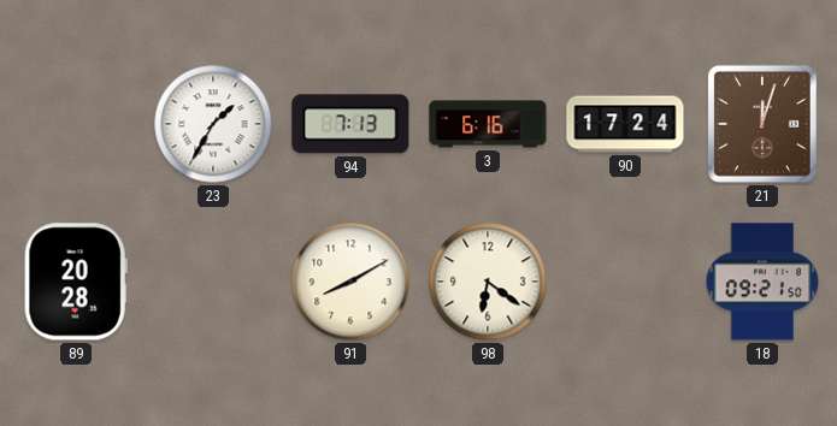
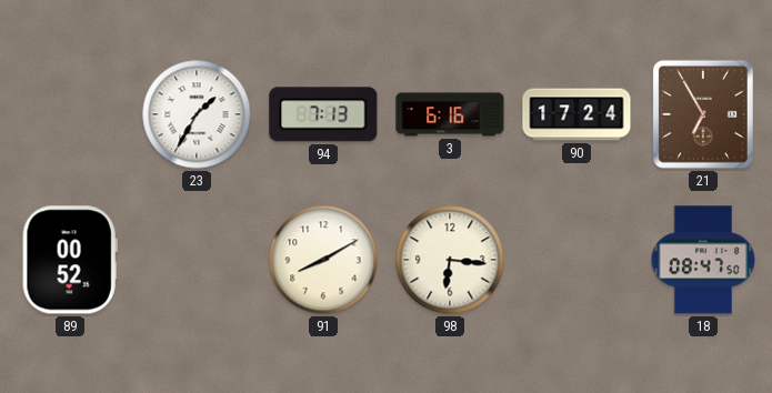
21: 12:03 -> 6:55
89: 20:28 -> 00:52
98: 6:21 -> 6:16
18: 09:21 -> 08:47
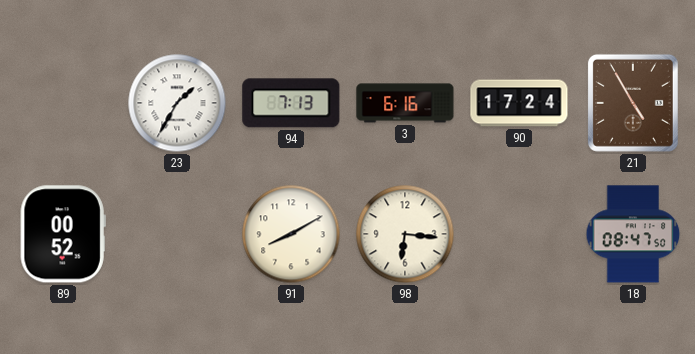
21: 6:55 -> 4:55
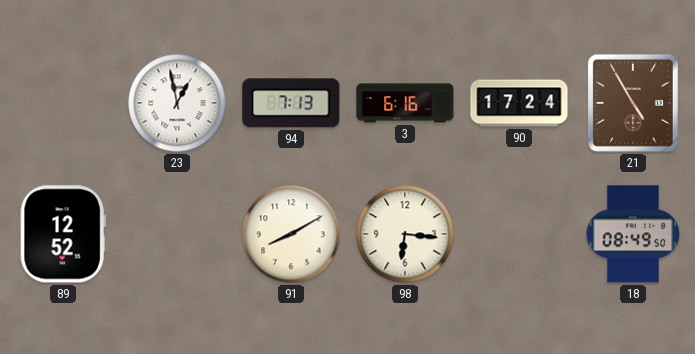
23: 1:35 -> 12:58
89: 00:52 -> 12:52
18: 08:47 -> 08:49
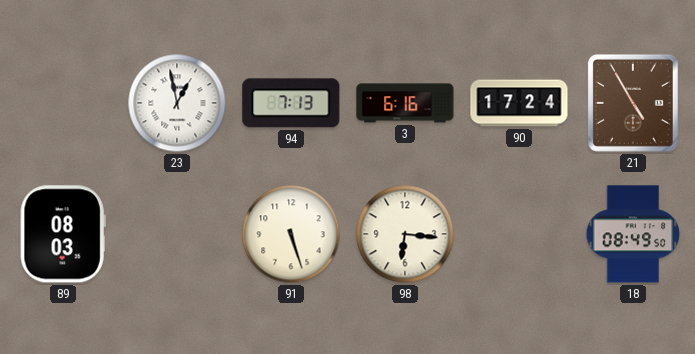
89: 12:52 -> 08:03
91: 8:10 -> 5:27
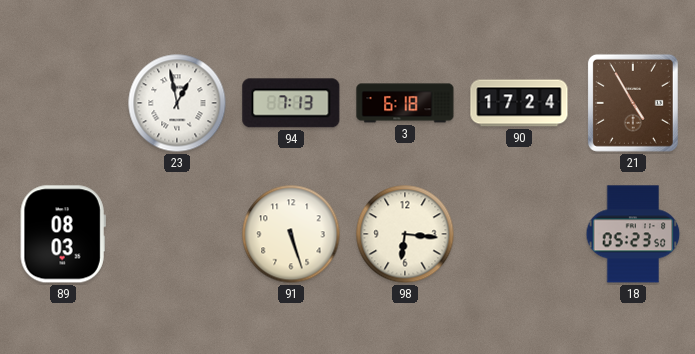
3: 6:16 -> 6:18
18: 08:49 -> 05:23
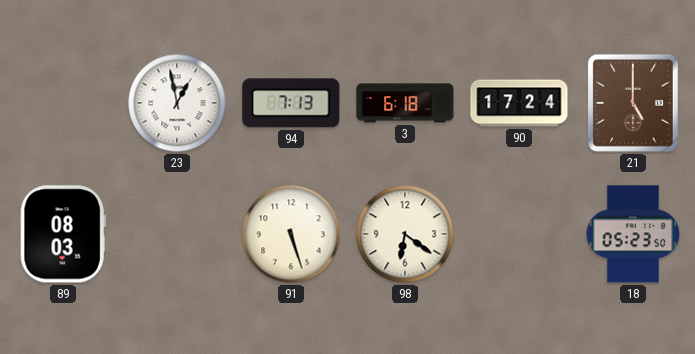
21: 4:55 -> 5:00
98: 6:16 -> 6:21
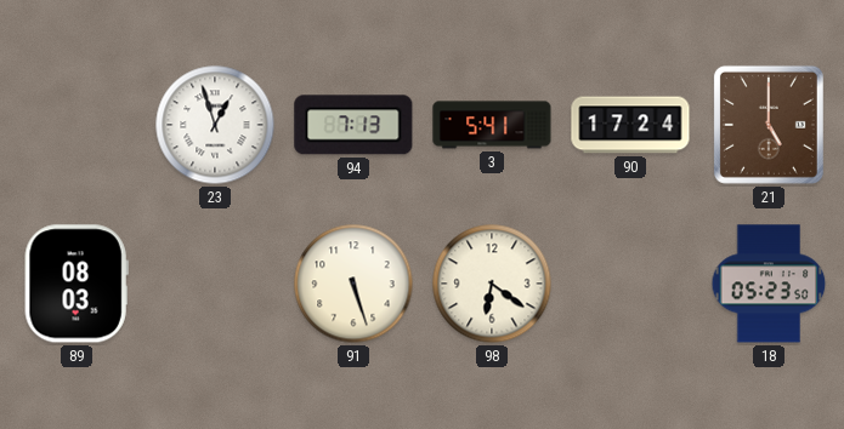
23: 12:58 -> 12:57
3: 6:18 -> 5:41
